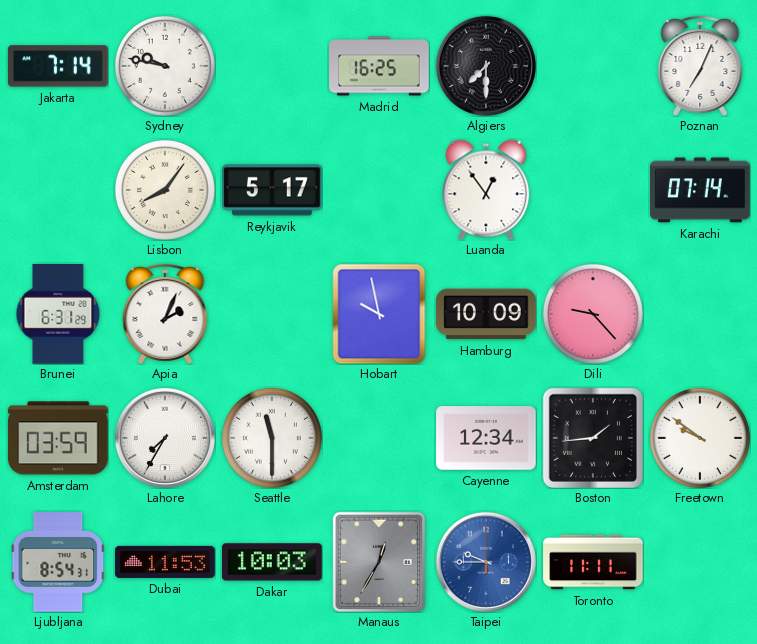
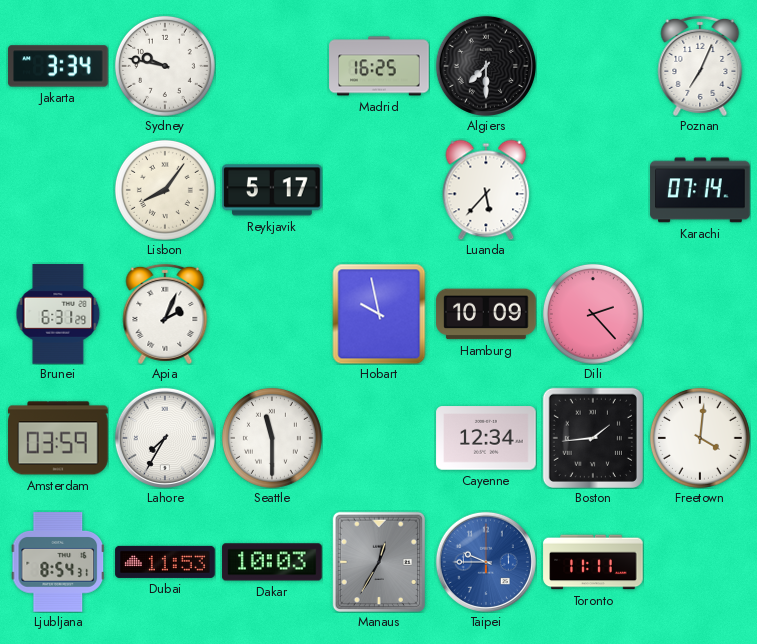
Jakarta: 7:14 -> 3:34
Luanda: 12:54 -> 5:37
Dili: 9:23 -> 2:23
Freetown: 9:51 -> 4:01
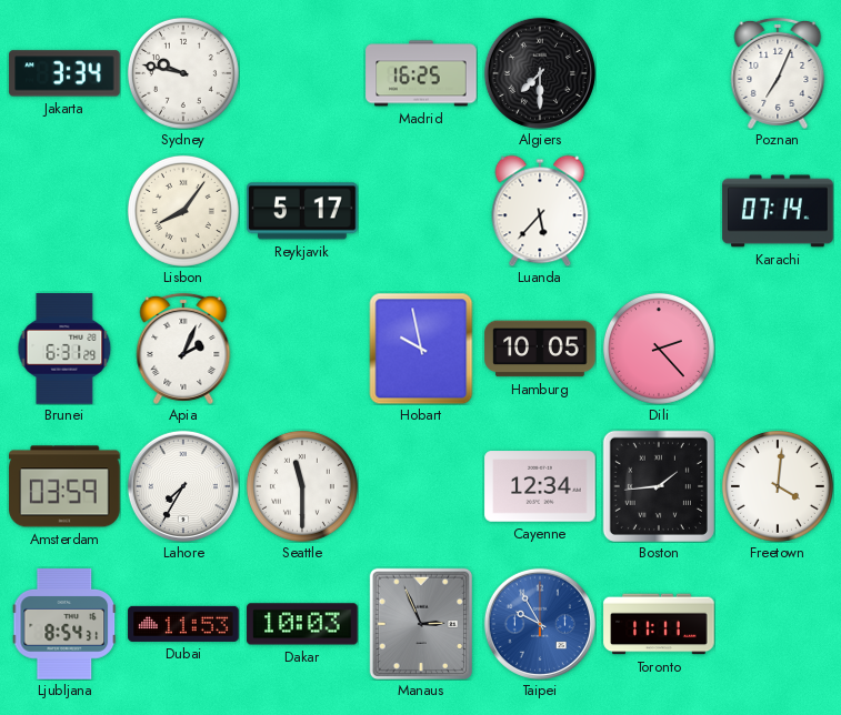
Hamburg: 10:09 -> 10:05
Manaus: 12:35 -> 2:56
Taipei: 9:45 -> 9:55
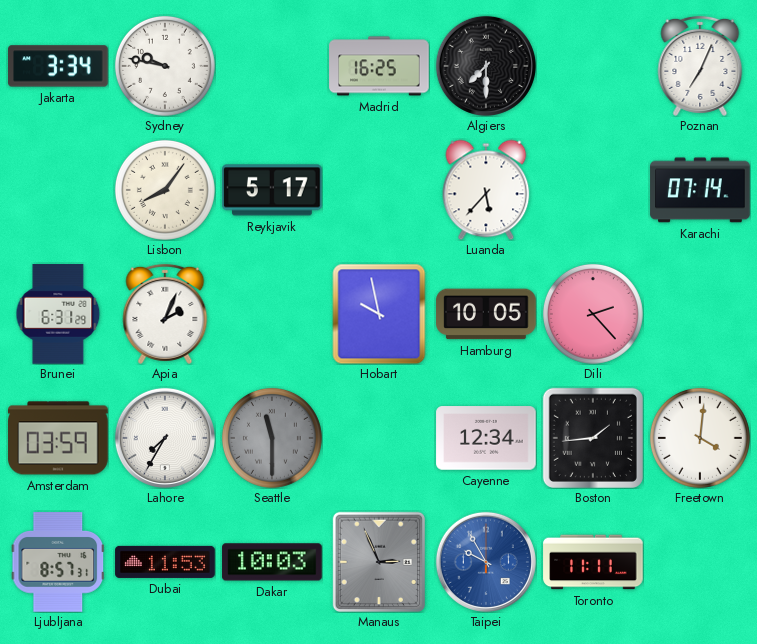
Seattle dial: white -> grey
Ljubljana: 8:54 -> 8:57
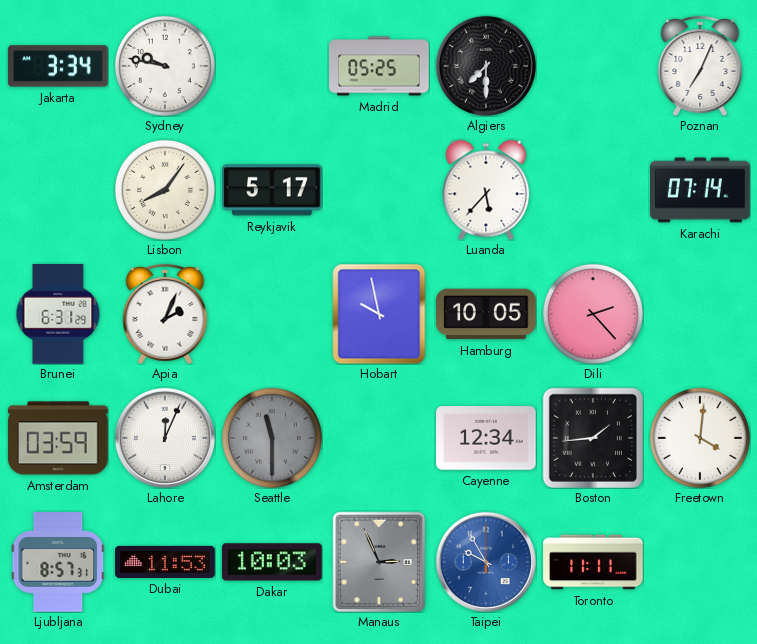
Madrid: 16:25 -> 05:25
Lahore: 7:35 -> 12:04
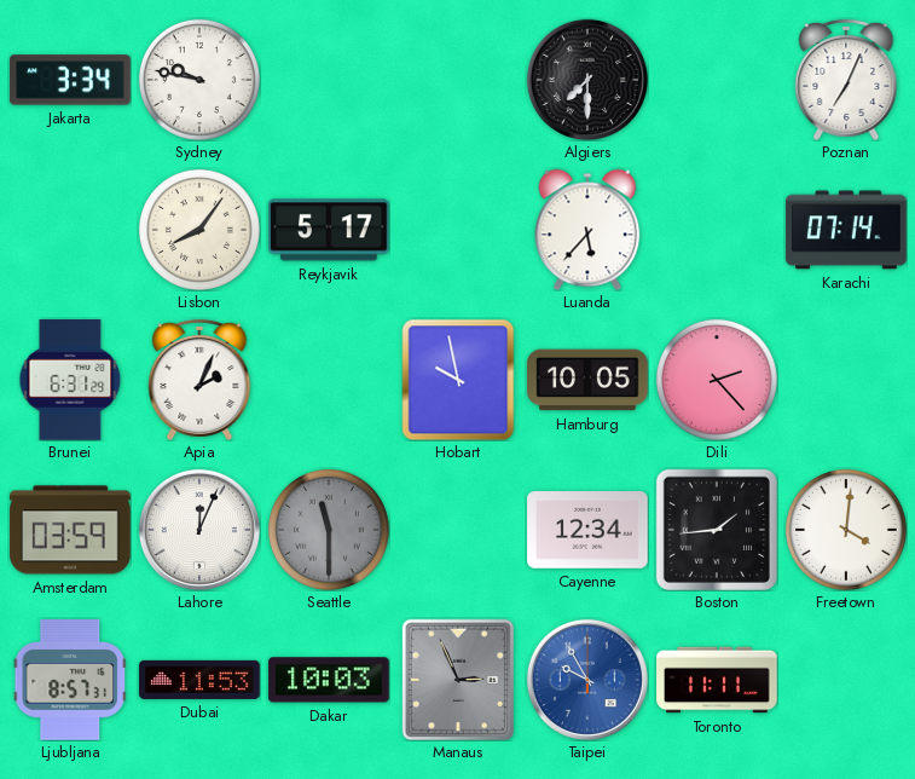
Madrid: 05:25 -> none
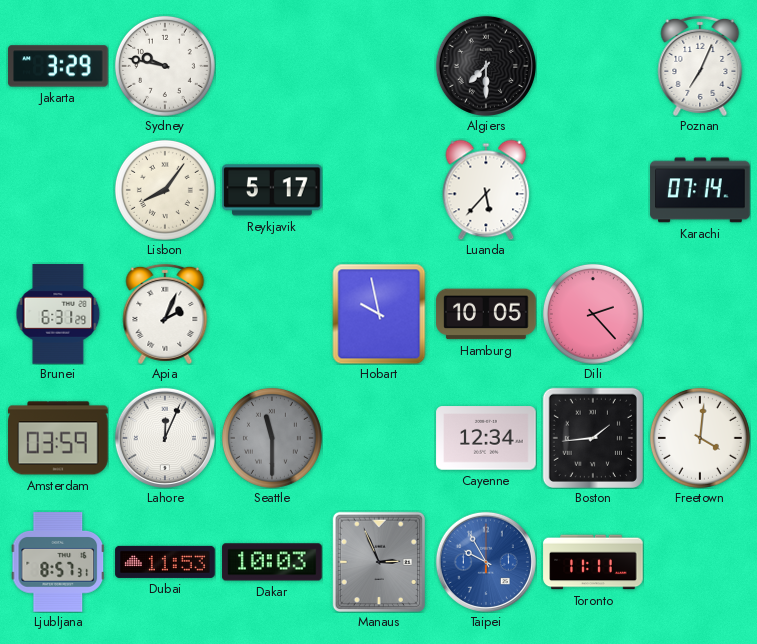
Jakarta: 3:34 -> 3:29
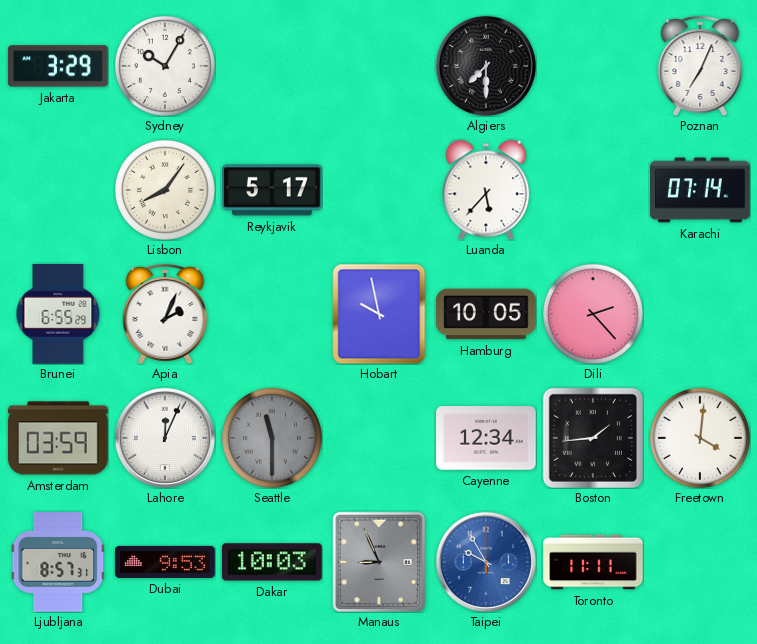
Sydney: 9:47 -> 10:05
Brunei: 6:31 -> 6:55
Dubai: 11:53 -> 9:53
Manaus: 2:56 -> 8:56
